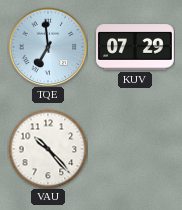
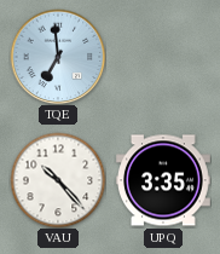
KUV: 07:29 -> none
UPQ: none -> 3:35
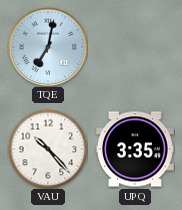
TQE: 6:59 -> 7:02
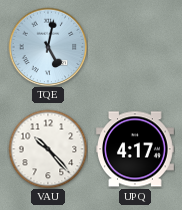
TQE: 7:02 -> 5:02
UPQ: 3:35 -> 4:17
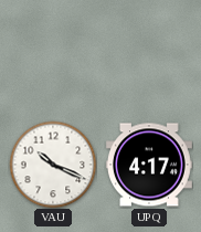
TQE: 5:02 -> none
VAU: 10:23 -> 10:19
